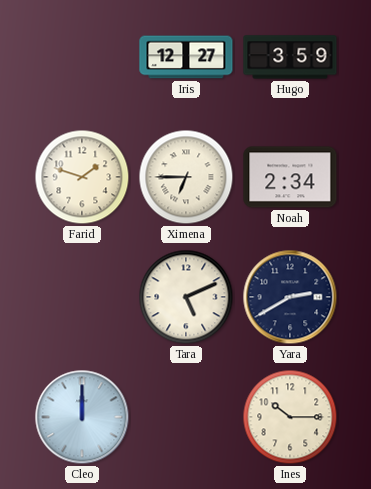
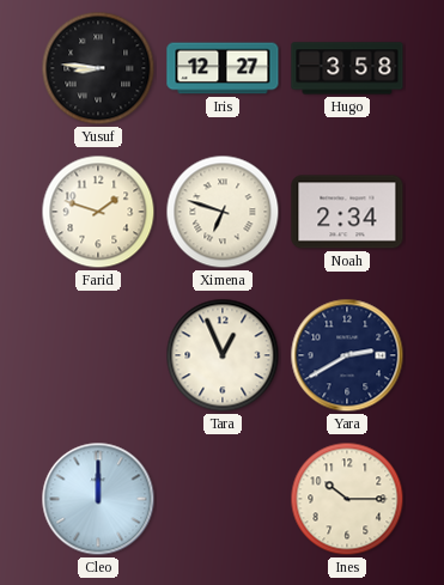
Yusuf: none -> 8:46
Hugo: 3:59 -> 3:58
Ximena: 6:45 -> 6:48
Tara: 5:11 -> 12:56
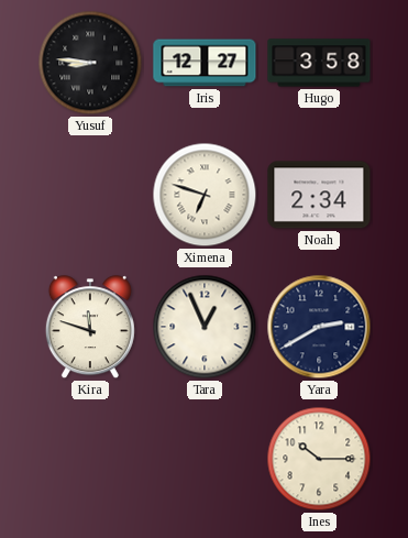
Farid: 1:48 -> none
Kira: none -> 11:48
Cleo: 12:00 -> none
